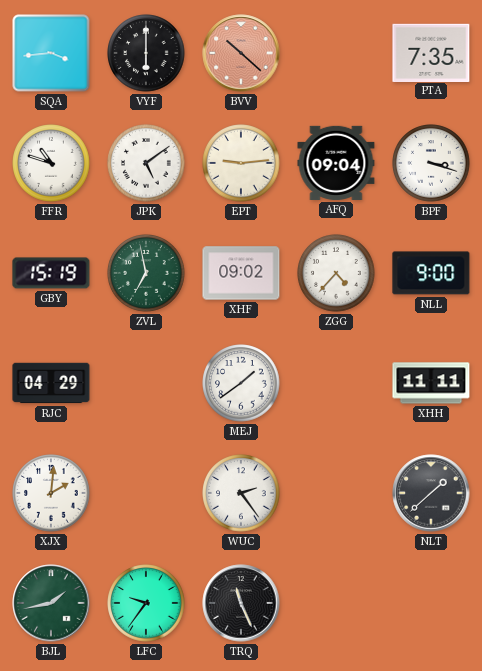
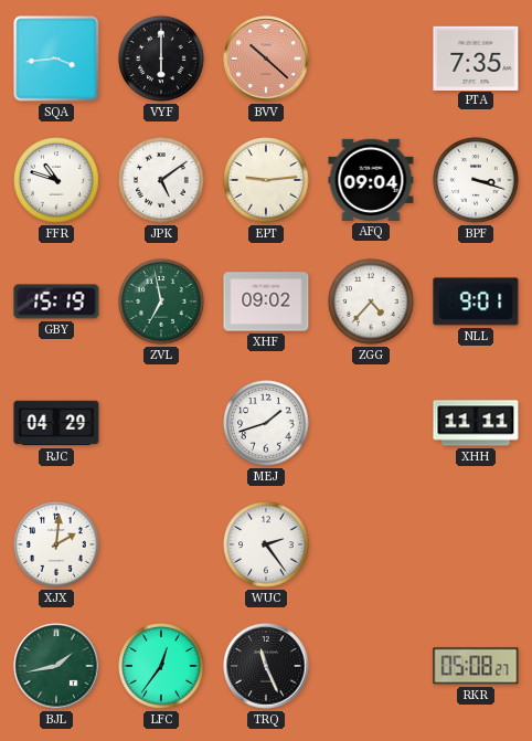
NLL: 9:00 -> 9:01
MEJ: 1:39 -> 1:42
NLT: 1:38 -> none
LFC: 9:36 -> 12:36
RKR: none -> 05:08
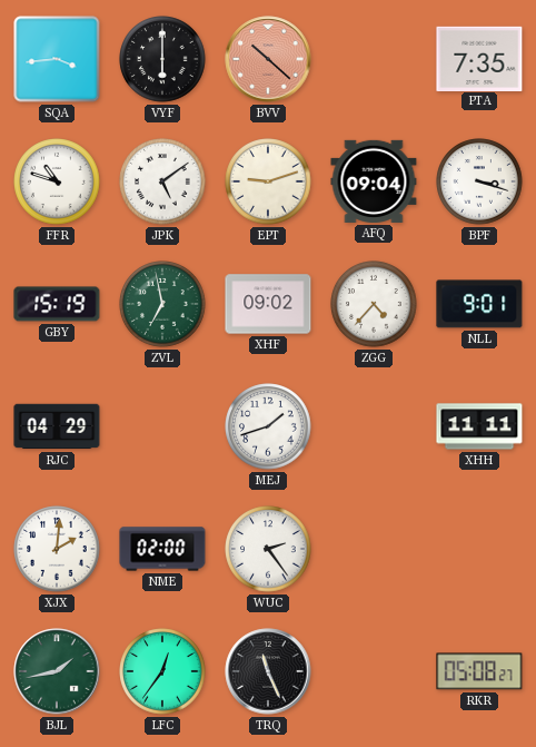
EPT: 9:14 -> 9:12
NME: none -> 02:00
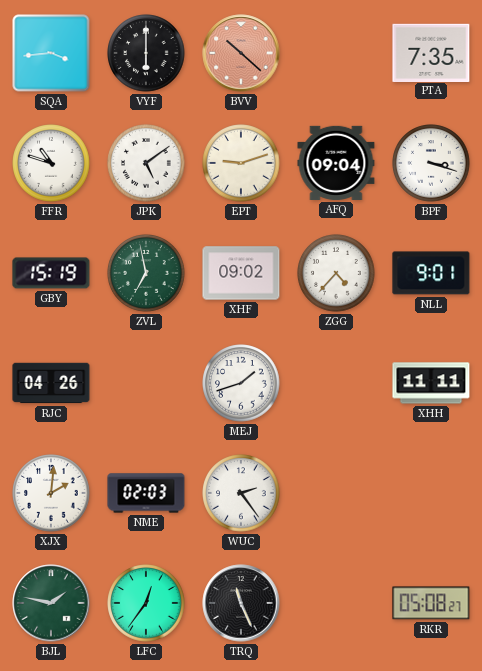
RJC: 04:29 -> 04:26
NME: 02:00 -> 02:03
BJL: 1:43 -> 1:47
